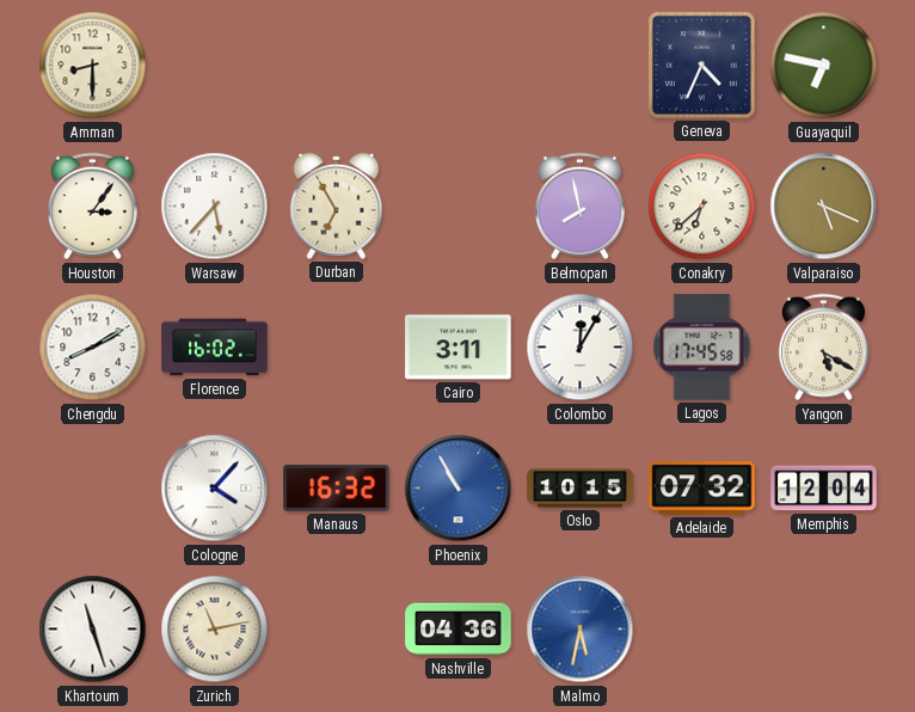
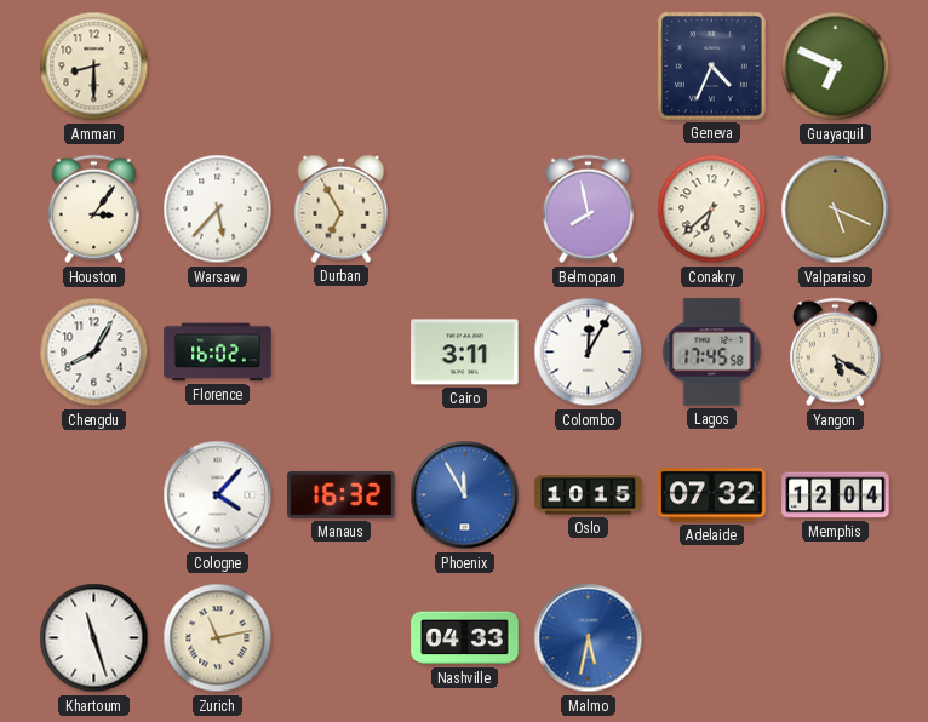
Guayaquil: 6:47 -> 6:49
Chengdu: 8:10 -> 8:05
Phoenix: 10:55 -> 11:55
Nashville: 04:36 -> 04:33
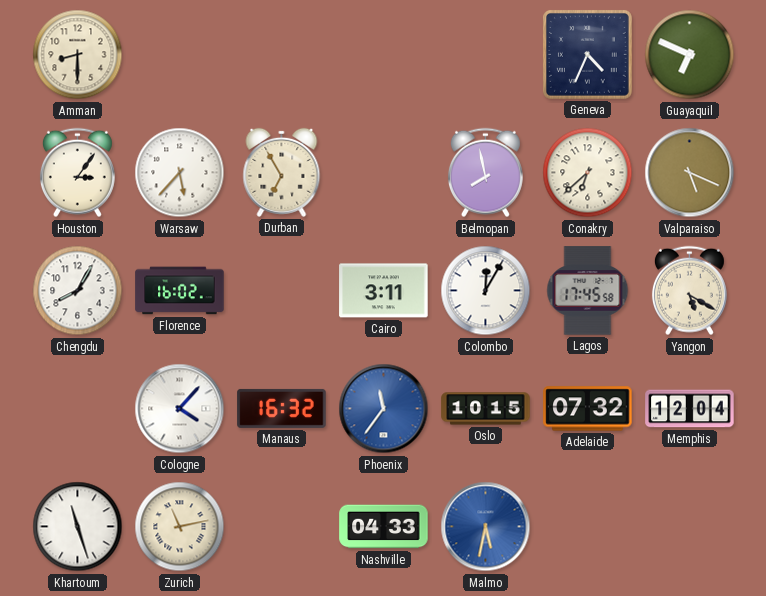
Phoenix: 11:55 -> 11:36
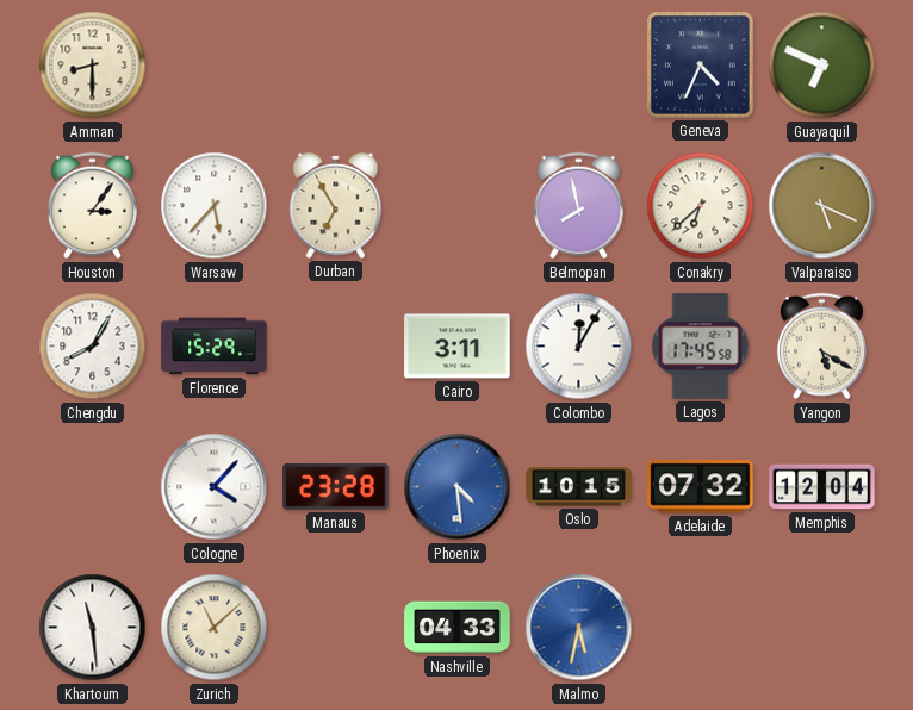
Florence: 16:02 -> 15:29
Manaus: 16:32 -> 23:28
Phoenix: 11:36 -> 4:29
Khartoum: 11:27 -> 11:29
Zurich: 11:13 -> 11:08
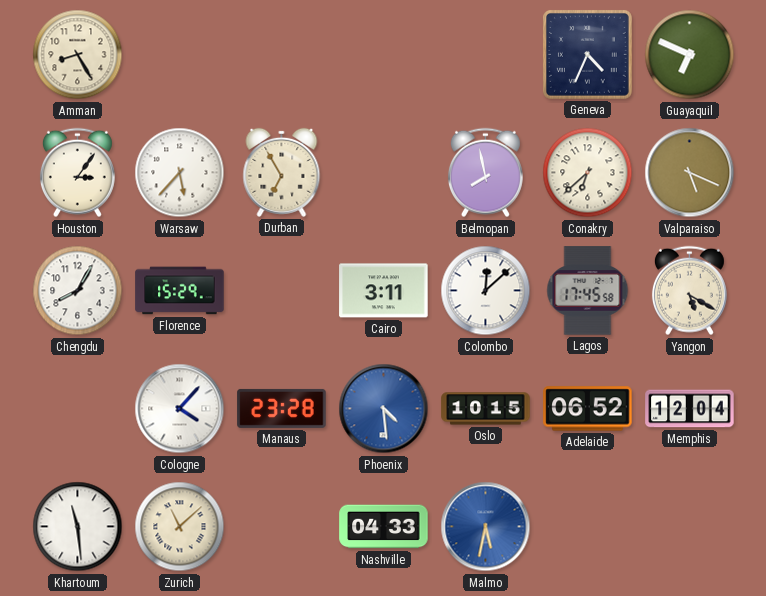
Amman: 8:30 -> 8:25
Colombo: 12:05 -> 12:08
Adelaide: 07:32 -> 06:52
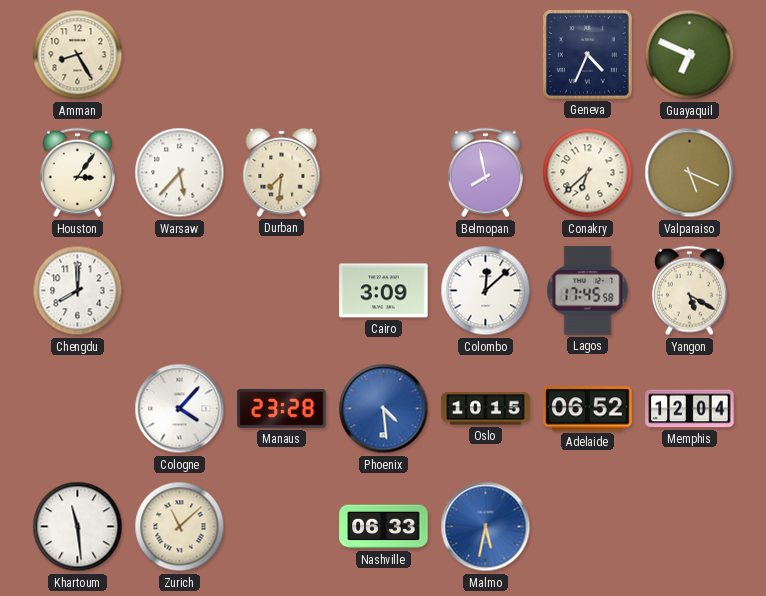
Durban: 6:55 -> 7:31
Chengdu: 8:05 -> 8:00
Florence: 15:29 -> none
Cairo: 3:11 -> 3:09
Nashville: 04:33 -> 06:33
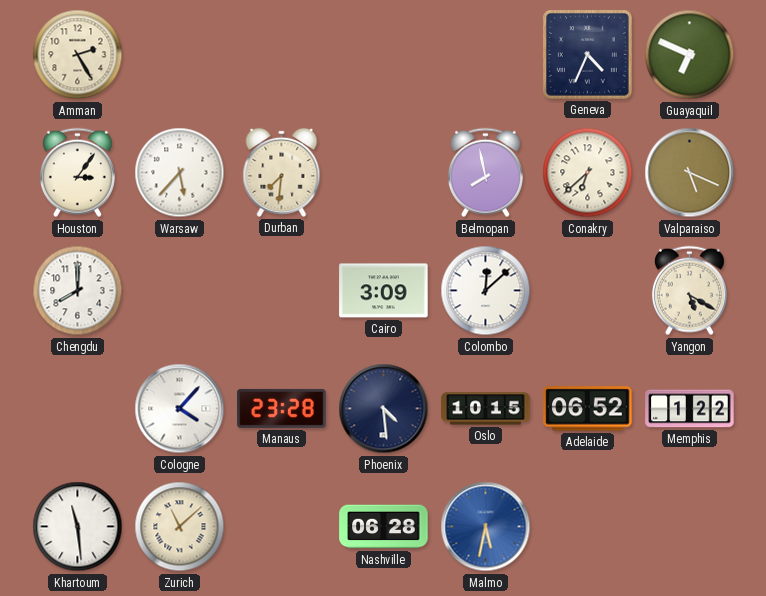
Amman: 8:25 -> 2:25
Lagos: 17:45 -> none
Phoenix dial: blue -> navy
Memphis: 12:04 -> 1:22
Nashville: 06:33 -> 06:28
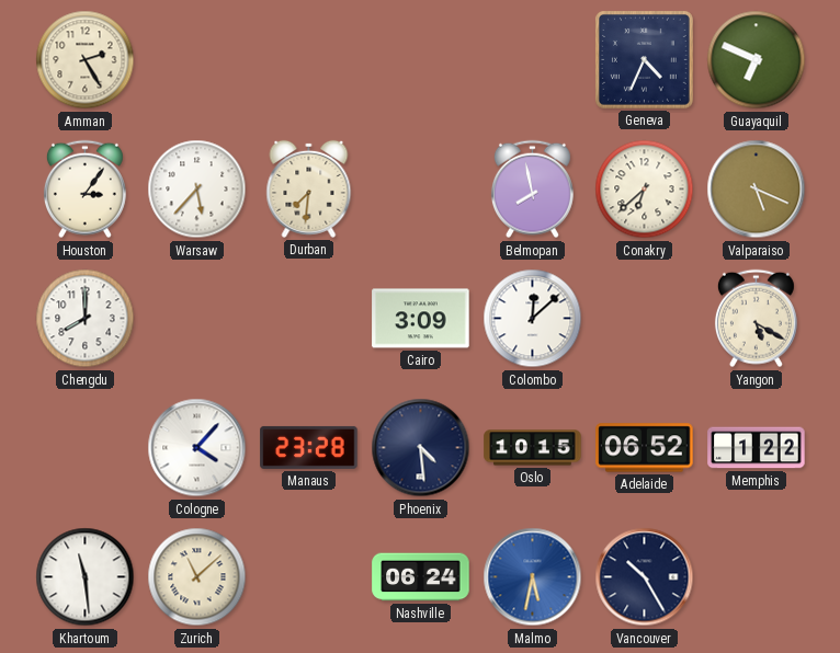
Nashville: 06:28 -> 06:24
Vancouver: none -> 10:25
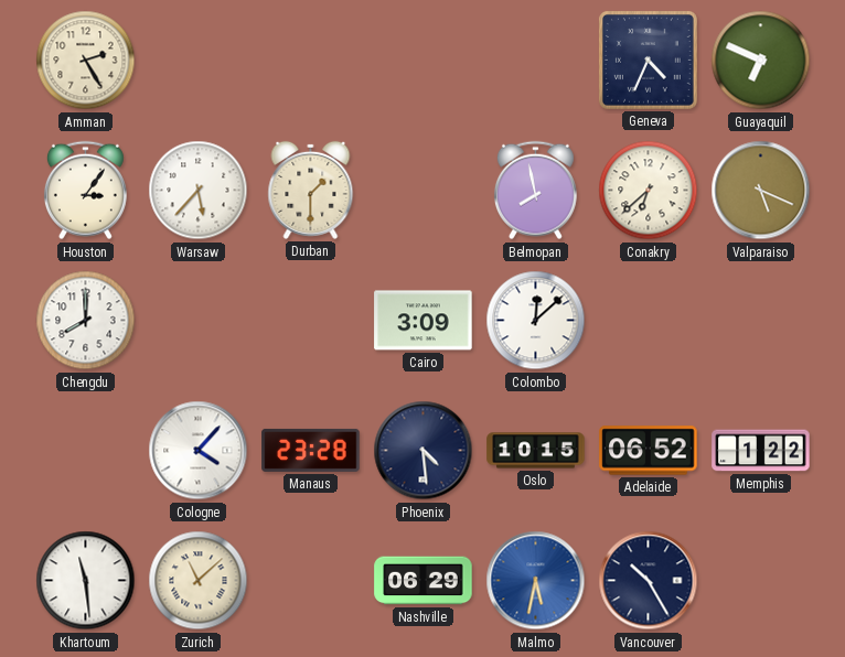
Durban: 7:31 -> 1:30
Yangon: 5:20 -> none
Nashville: 06:24 -> 06:29
